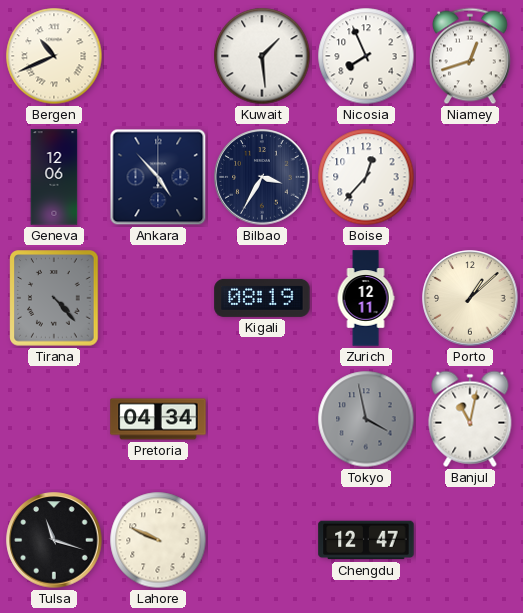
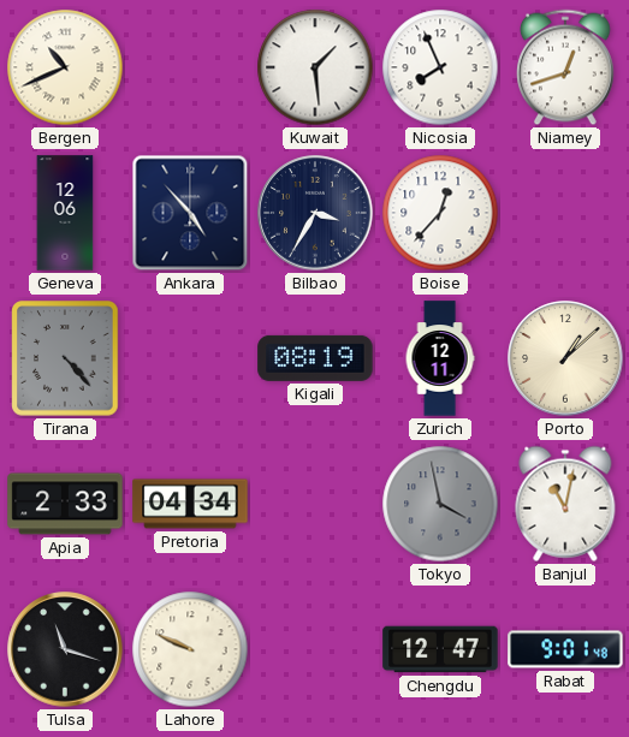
Apia: none -> 2:33
Rabat: none -> 9:01
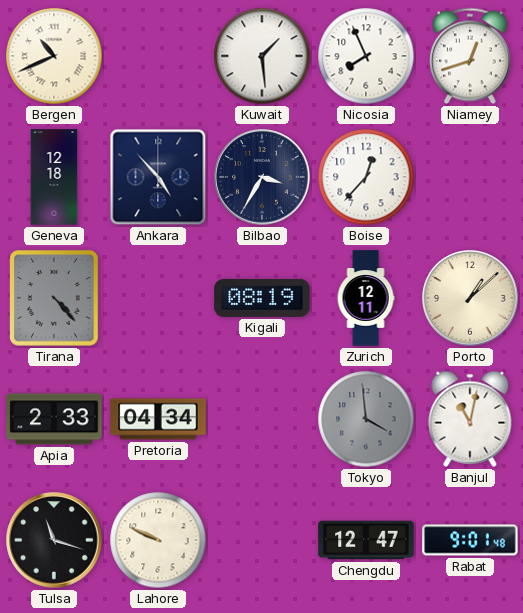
Geneva: 12:06 -> 12:18
Tokyo: 3:58 -> 3:59
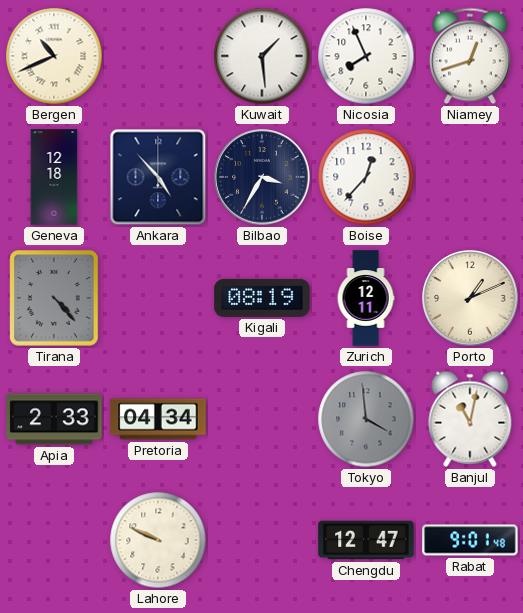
Porto: 1:08 -> 1:11
Tulsa: 11:18 -> none
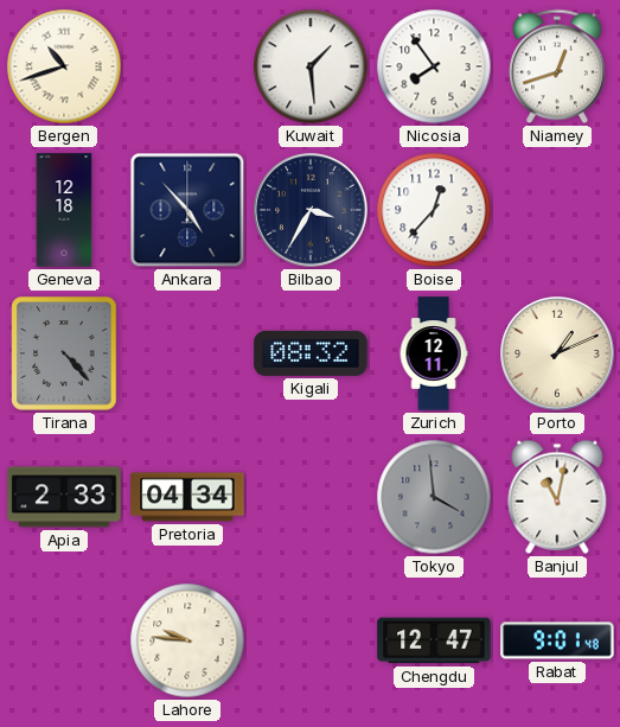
Bergen: 10:41 -> 10:42
Nicosia: 7:56 -> 7:54
Kigali: 08:19 -> 08:32
Lahore: 9:49 -> 9:46
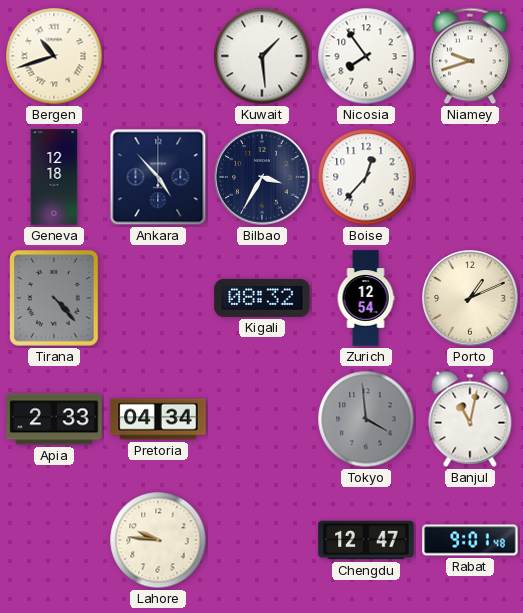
Niamey: 12:42 -> 9:42
Zurich: 12:11 -> 12:54
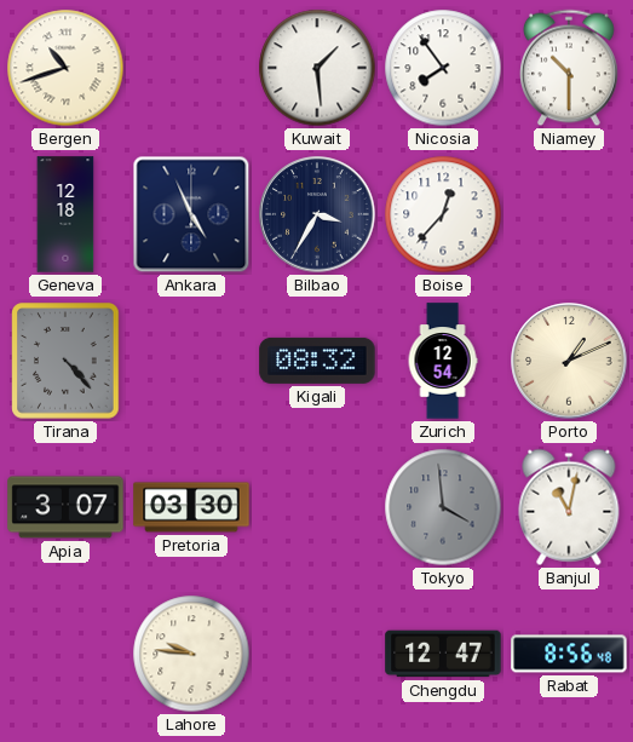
Niamey: 9:42 -> 10:30
Ankara: 4:53 -> 4:56
Apia: 2:33 -> 3:07
Pretoria: 04:34 -> 03:30
Rabat: 9:01 -> 8:56
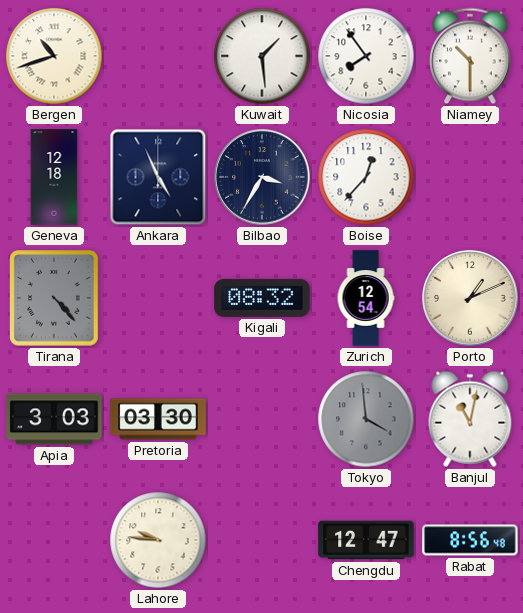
Apia: 3:07 -> 3:03
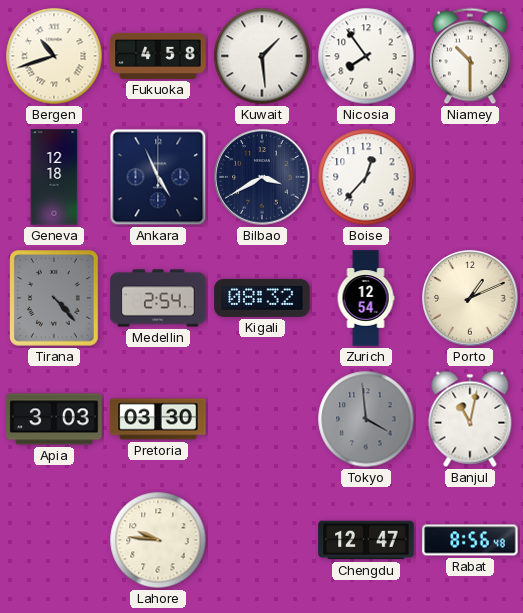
Fukuoka: none -> 4:58
Bilbao: 3:35 -> 3:40
Medellin: none -> 2:54
